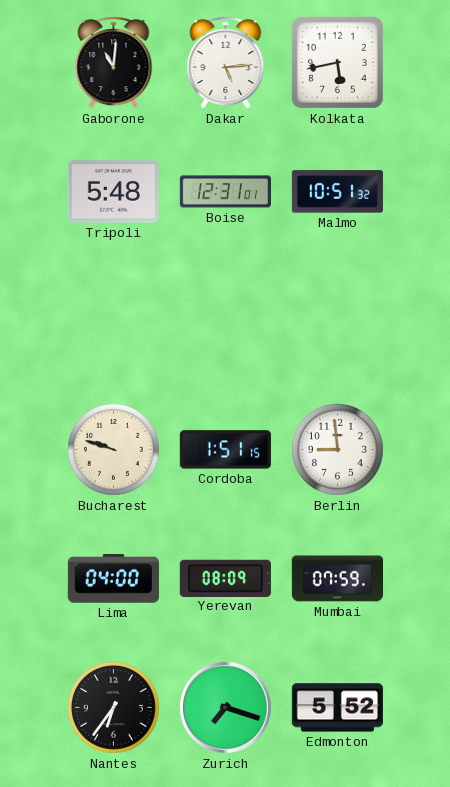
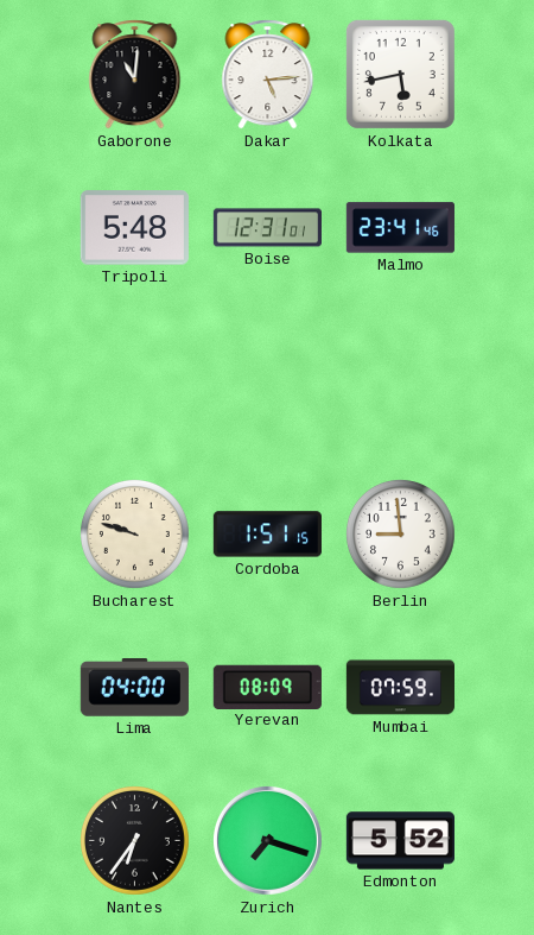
Malmo: 10:51 -> 23:41
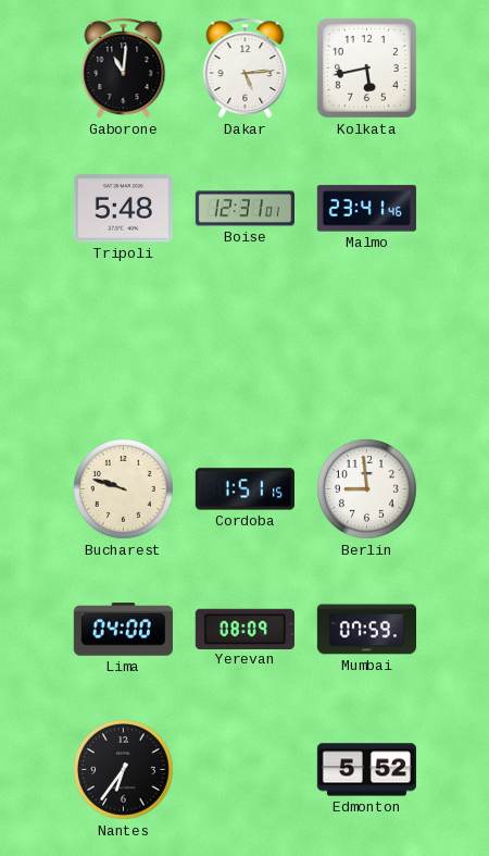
Zurich: 7:18 -> none
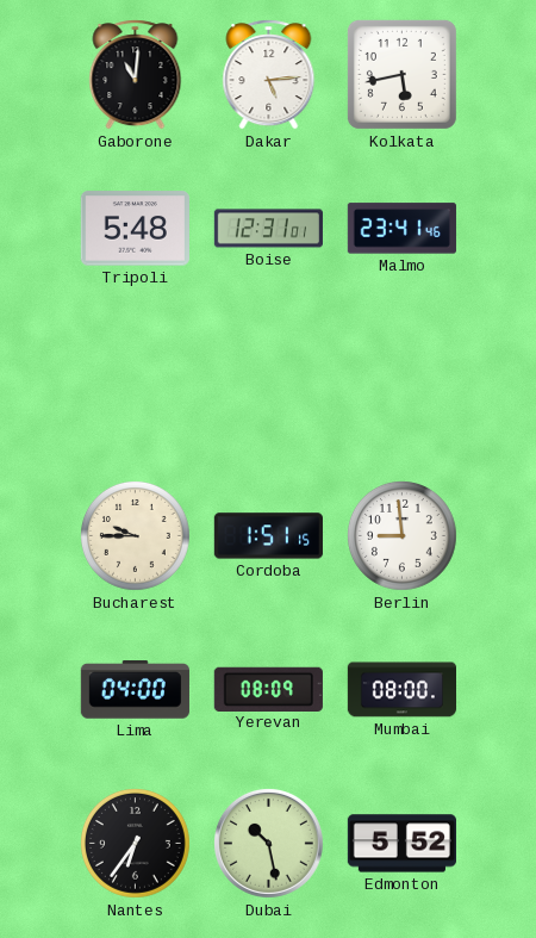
Bucharest: 9:48 -> 9:45
Mumbai: 07:59 -> 08:00
Dubai: none -> 10:28
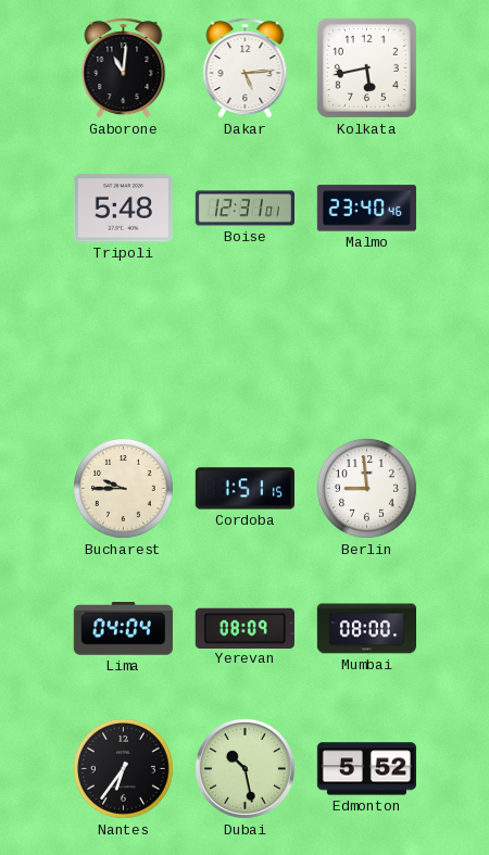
Malmo: 23:41 -> 23:40
Lima: 04:00 -> 04:04
